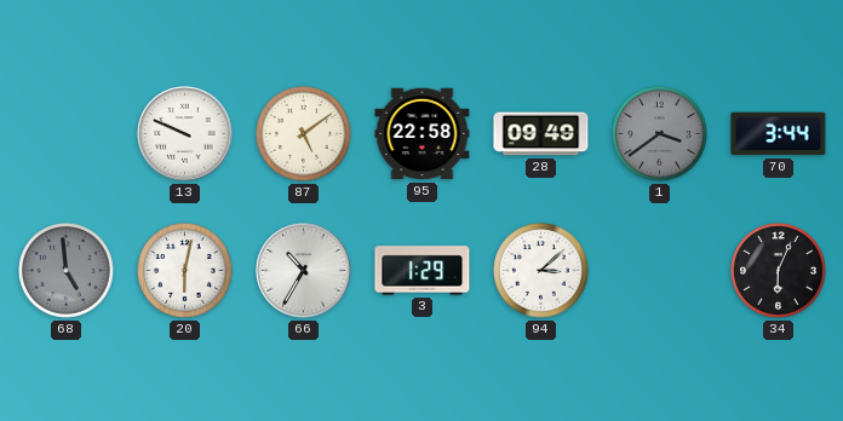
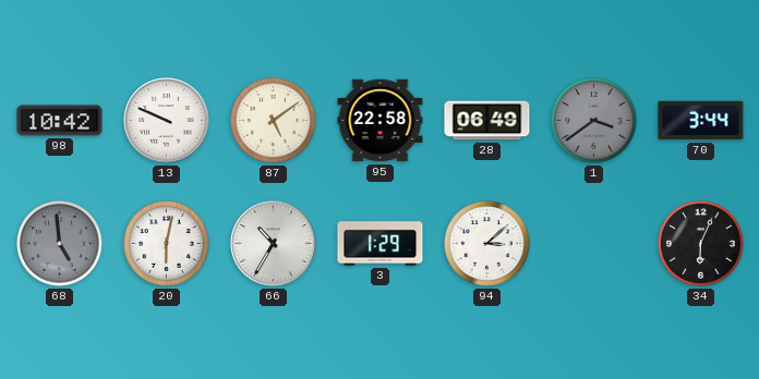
98: none -> 10:42
28: 09:49 -> 06:49
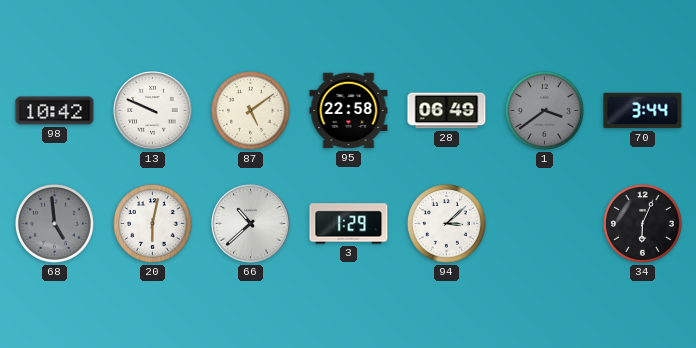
66: 10:35 -> 10:38
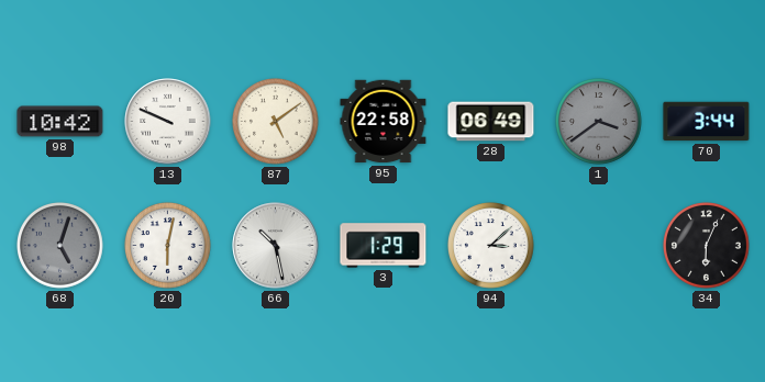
68: 4:59 -> 5:03
66: 10:38 -> 10:28
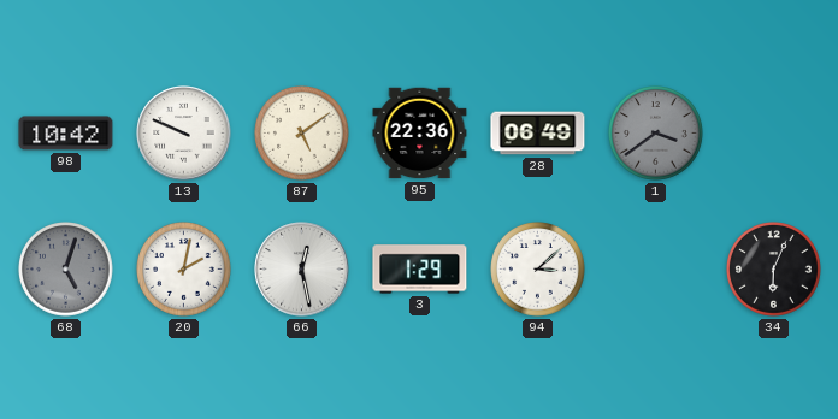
95: 22:58 -> 22:36
70: 3:44 -> none
20: 6:02 -> 2:02
66: 10:28 -> 12:28
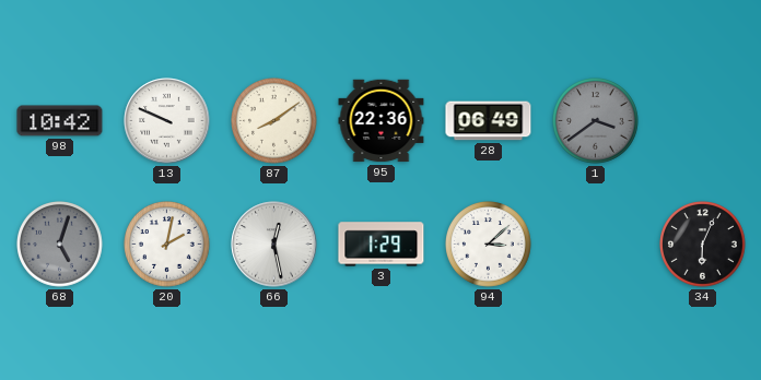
87: 5:09 -> 8:09
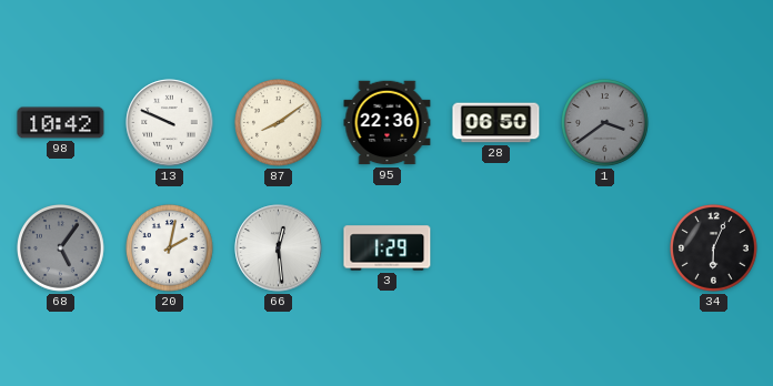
28: 06:49 -> 06:50
68: 5:03 -> 5:06
66: 12:28 -> 12:29
94: 3:08 -> none
